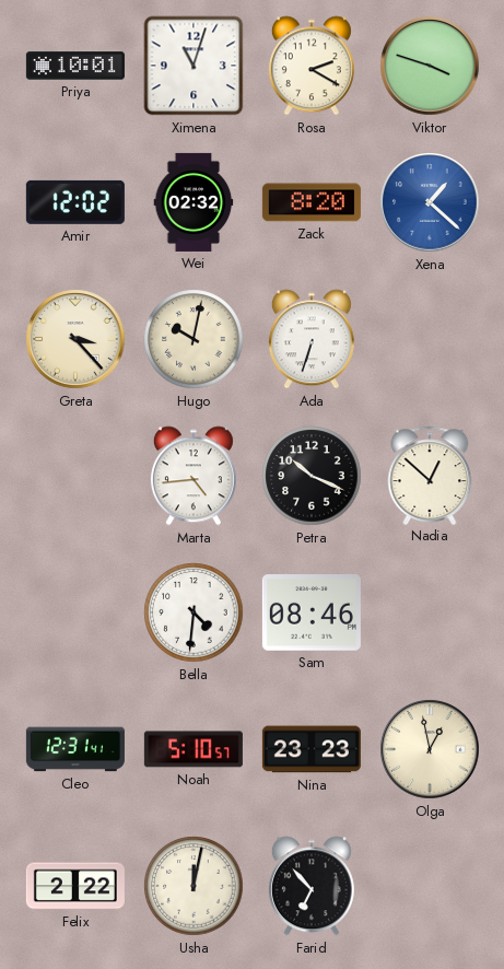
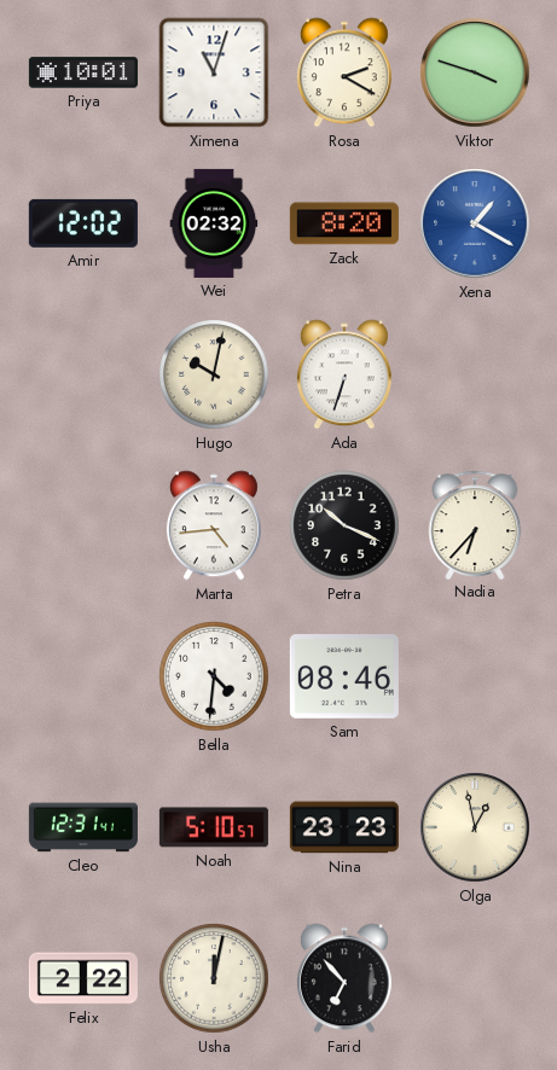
Xena: 1:22 -> 1:20
Greta: 3:23 -> none
Nadia: 12:52 -> 6:37
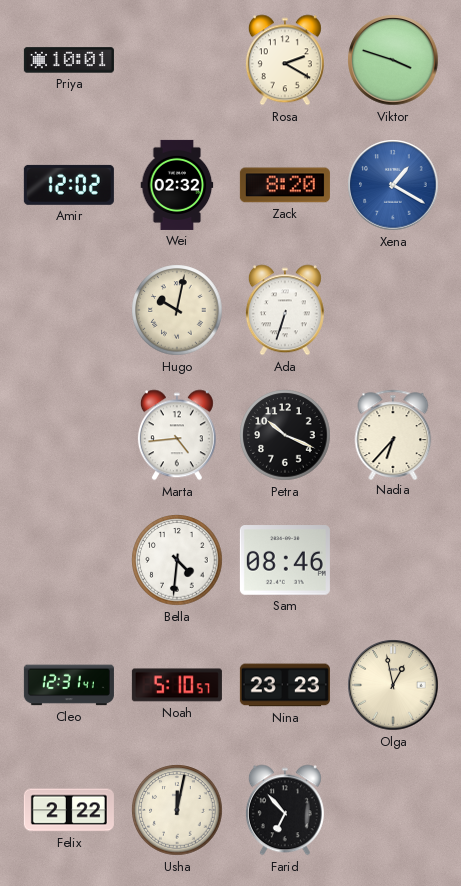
Ximena: 11:03 -> none
